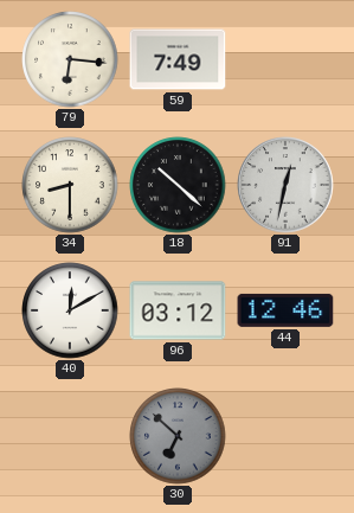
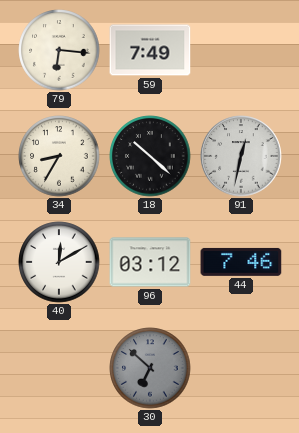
34: 8:30 -> 8:35
44: 12:46 -> 7:46
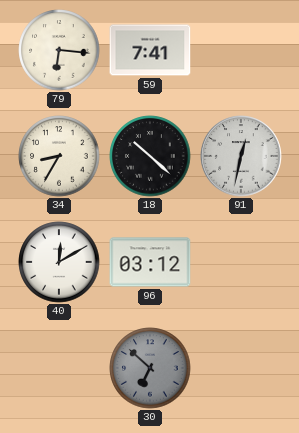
59: 7:49 -> 7:41
44: 7:46 -> none
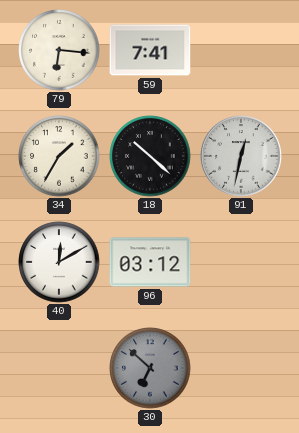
34: 8:35 -> 1:35
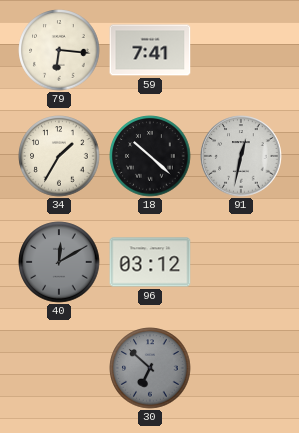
40 dial: white -> grey
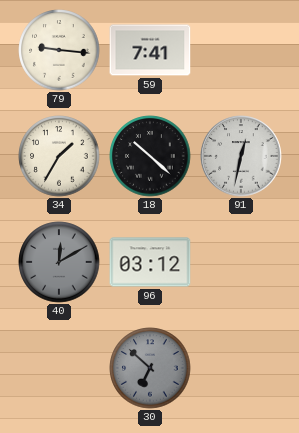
79: 6:16 -> 9:16
